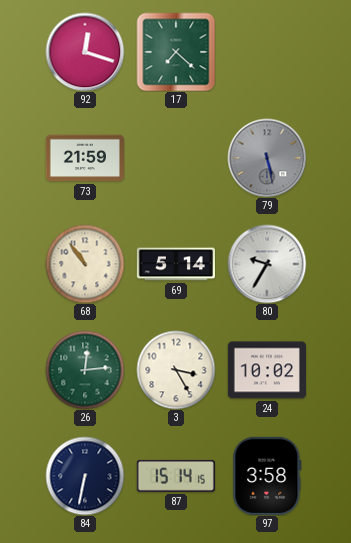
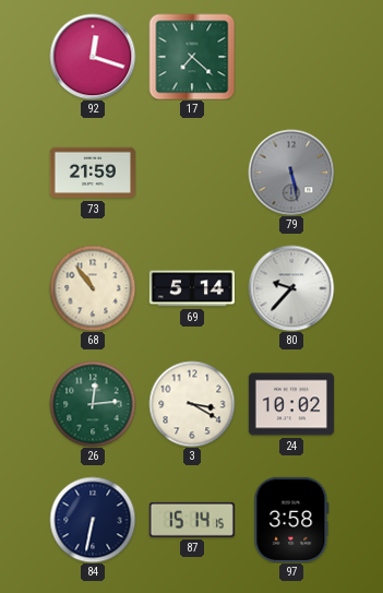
80: 9:35 -> 9:37
3: 3:25 -> 3:20
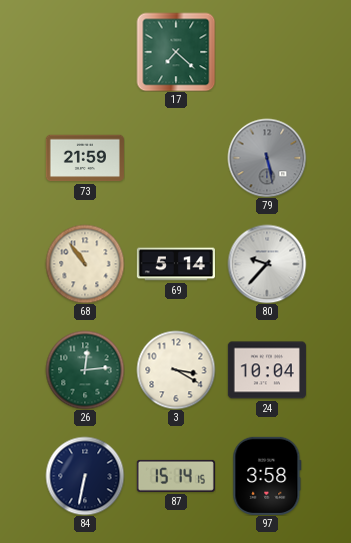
92: 12:18 -> none
24: 10:02 -> 10:04
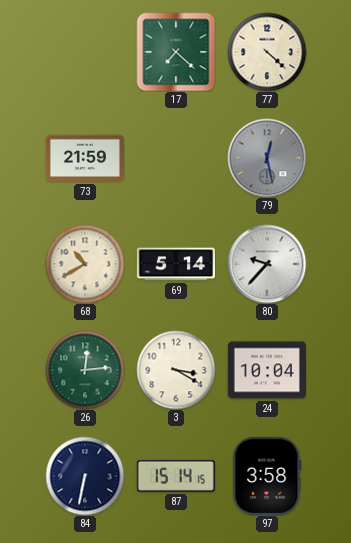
77: none -> 4:22
79: 5:28 -> 12:28
68: 10:54 -> 10:40
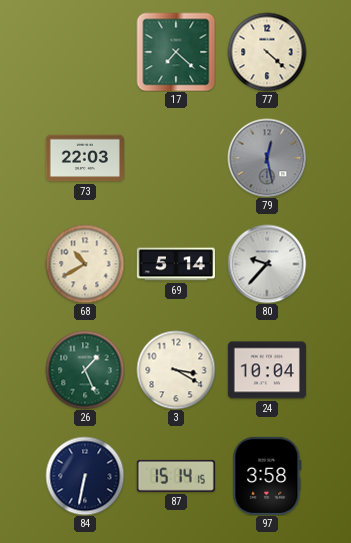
73: 21:59 -> 22:03
26: 12:14 -> 1:26
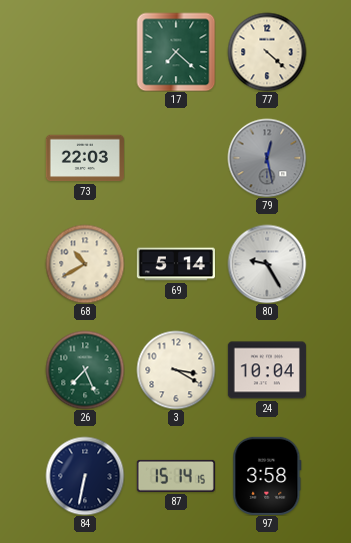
80: 9:37 -> 9:25
26: 1:26 -> 7:26
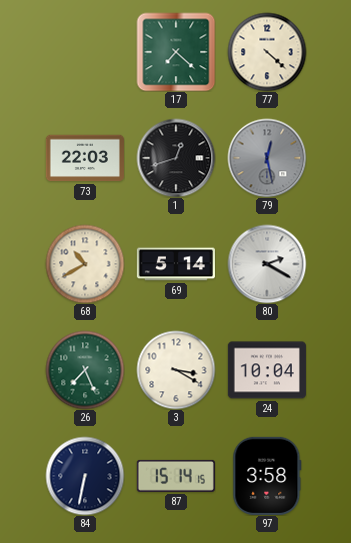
1: none -> 12:42
80: 9:25 -> 2:20
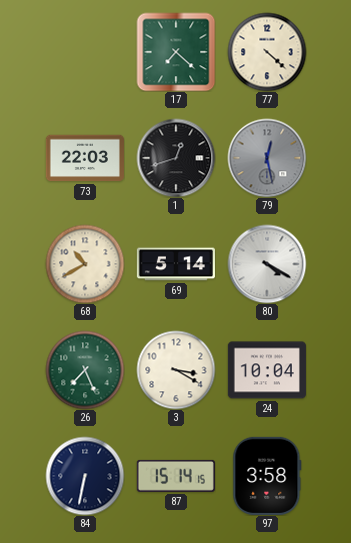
80: 2:20 -> 4:20
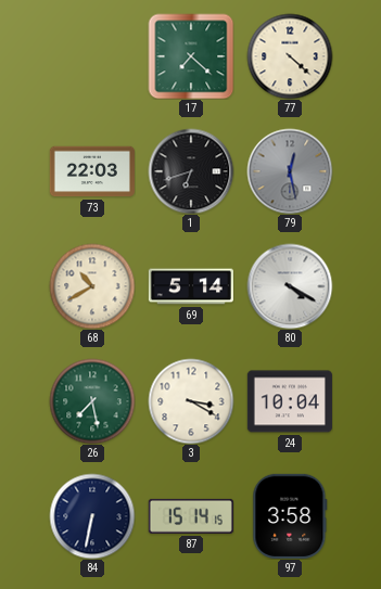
1: 12:42 -> 6:42
26: 7:26 -> 7:28
